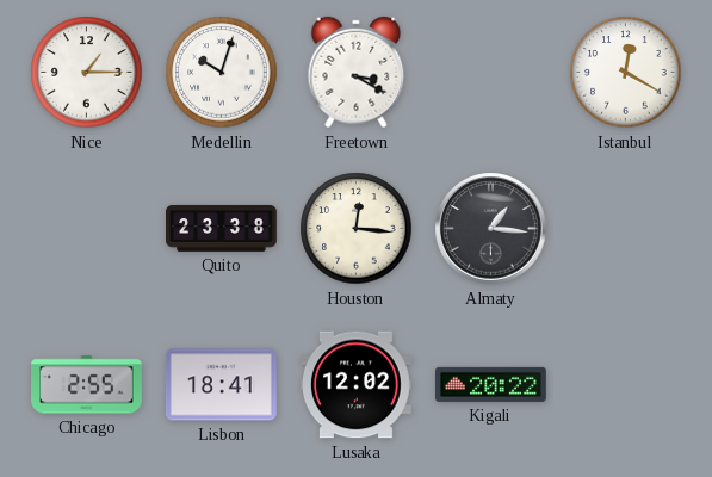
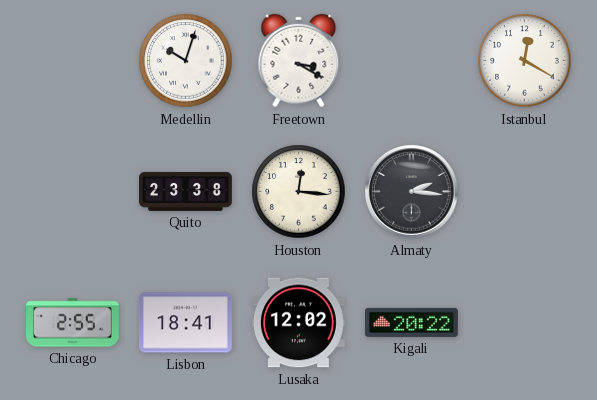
Nice: 1:15 -> none
Almaty: 1:16 -> 2:16
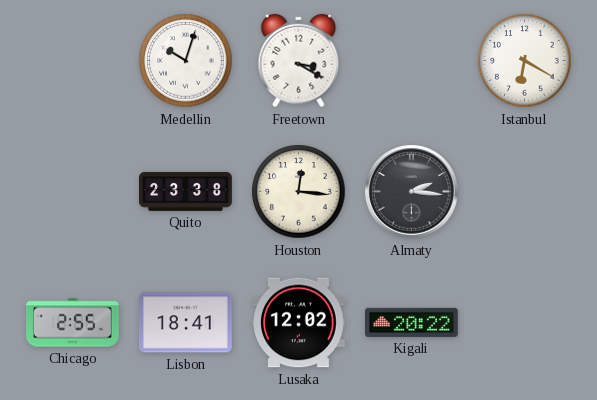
Istanbul: 12:20 -> 6:20
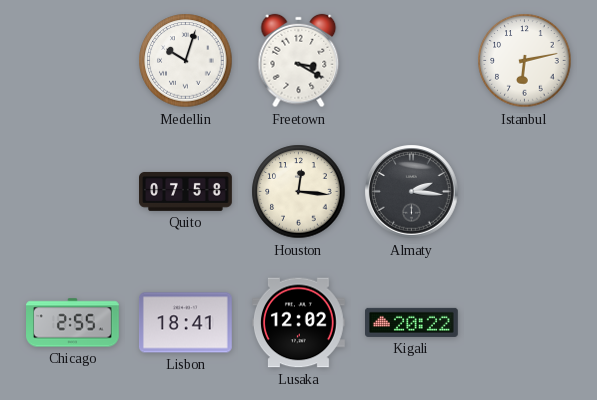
Istanbul: 6:20 -> 6:13
Quito: 23:38 -> 07:58
